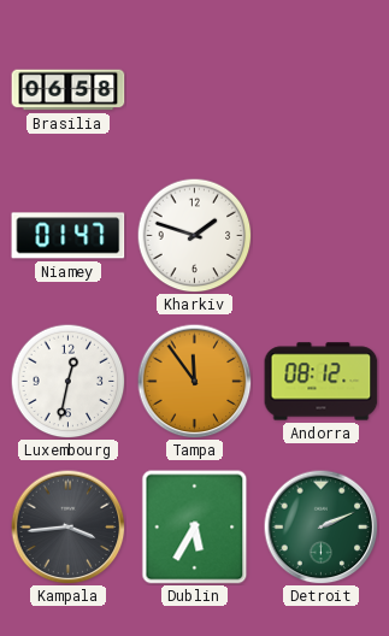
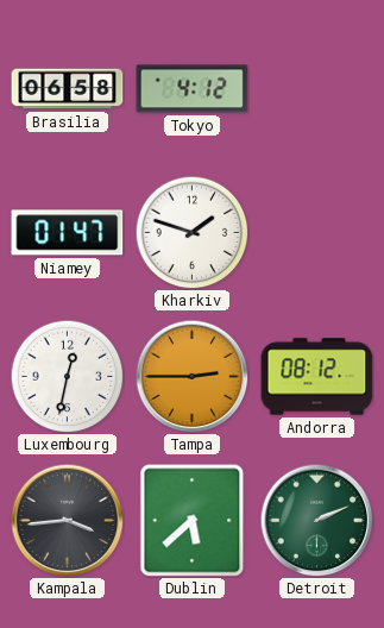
Tokyo: none -> 4:12
Tampa: 11:54 -> 2:45
Dublin: 5:35 -> 5:38
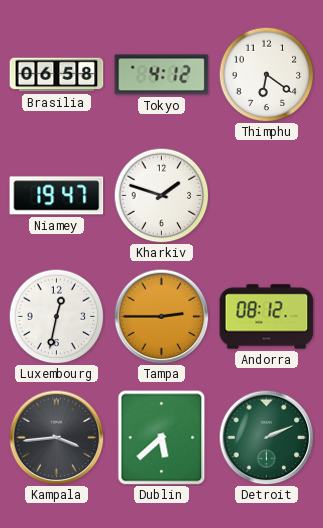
Thimphu: none -> 6:21
Niamey: 01:47 -> 19:47
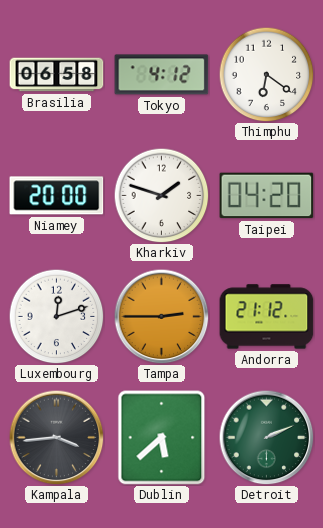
Niamey: 19:47 -> 20:00
Taipei: none -> 04:20
Luxembourg: 12:32 -> 12:12
Andorra: 08:12 -> 21:12
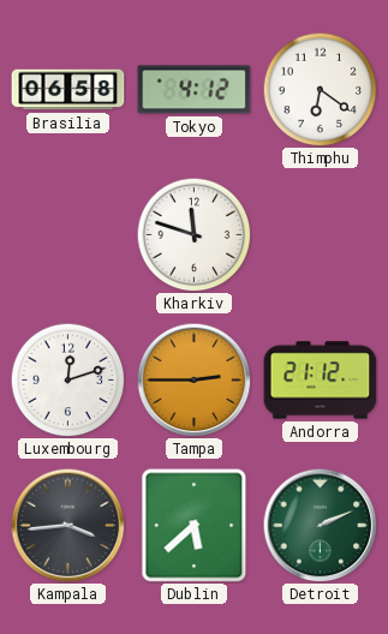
Niamey: 20:00 -> none
Kharkiv: 1:48 -> 11:48
Taipei: 04:20 -> none
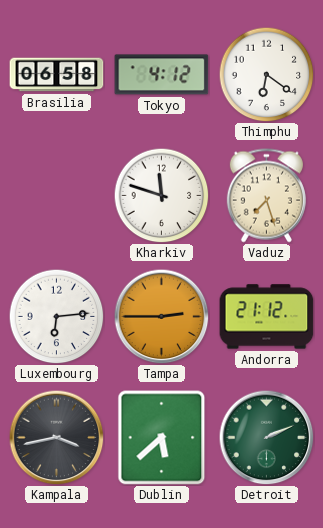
Vaduz: none -> 7:27
Luxembourg: 12:12 -> 6:14
Kampala: 3:44 -> 3:43
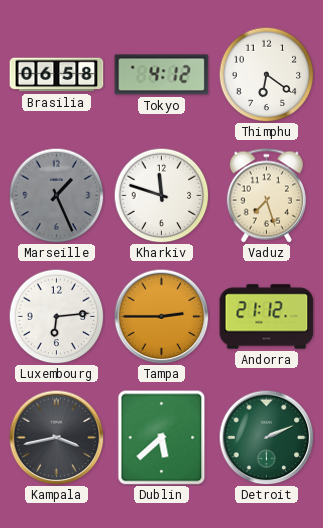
Marseille: none -> 1:26
